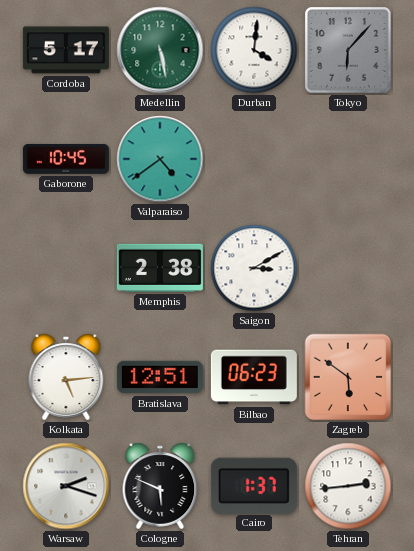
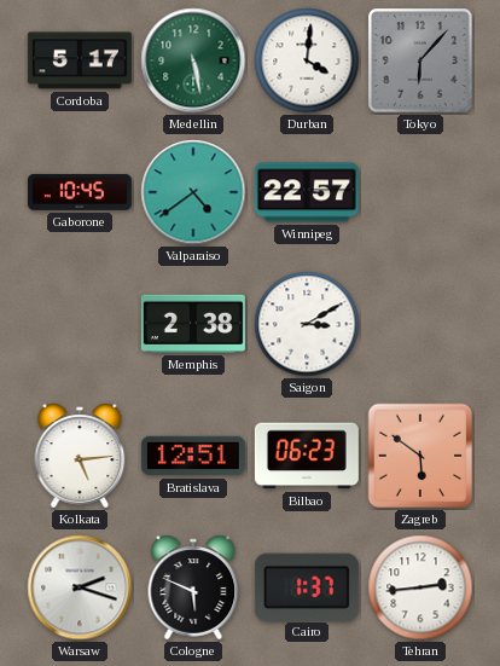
Winnipeg: none -> 22:57
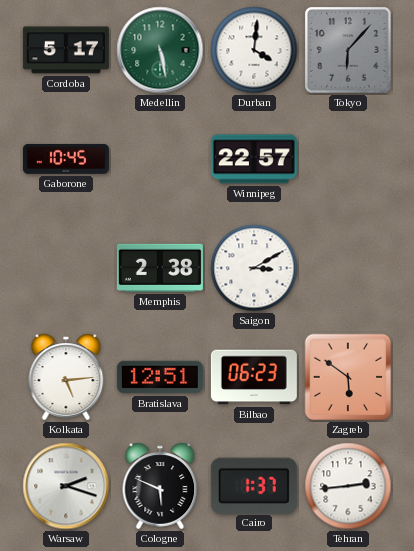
Valparaiso: 4:39 -> none
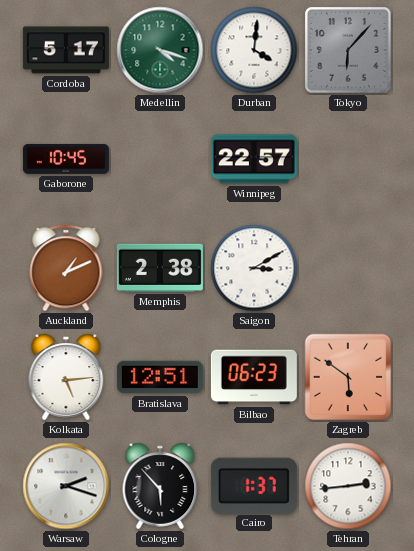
Medellin: 5:28 -> 4:18
Auckland: none -> 1:11
Cologne: 5:49 -> 5:53
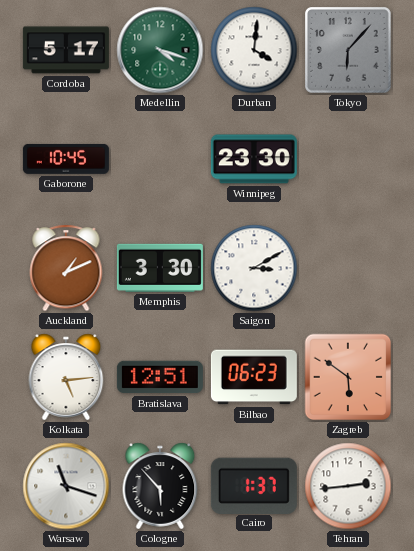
Winnipeg: 22:57 -> 23:30
Memphis: 2:38 -> 3:30
Warsaw: 2:18 -> 11:18
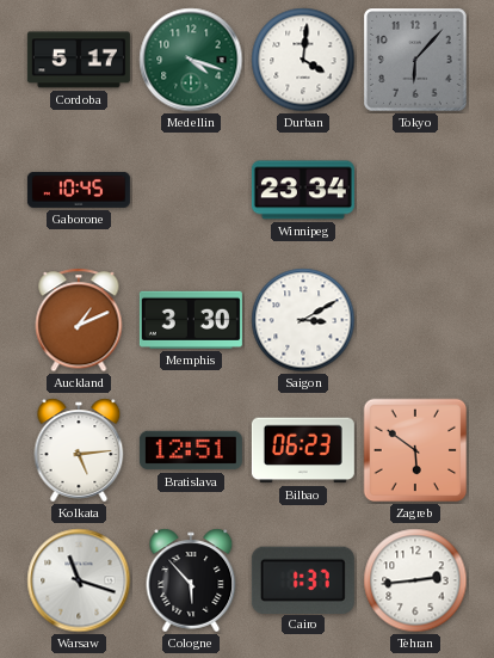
Winnipeg: 23:30 -> 23:34
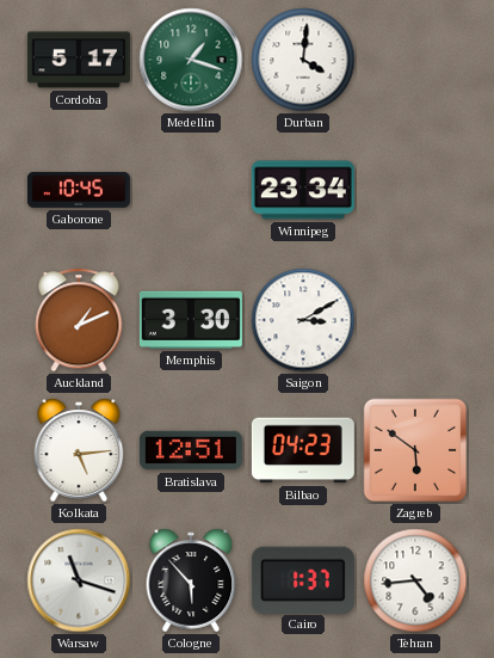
Medellin: 4:18 -> 1:18
Tokyo: 6:07 -> none
Bilbao: 06:23 -> 04:23
Tehran: 2:44 -> 4:44
